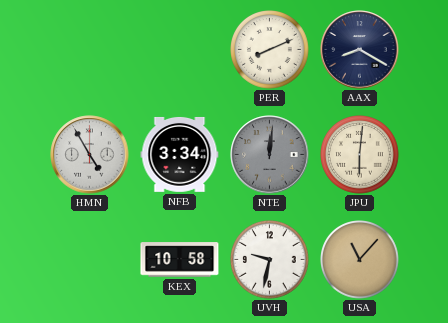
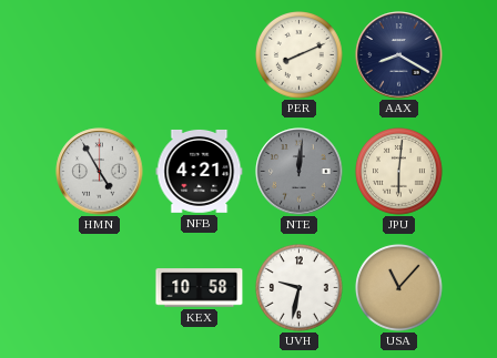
NFB: 3:34 -> 4:21
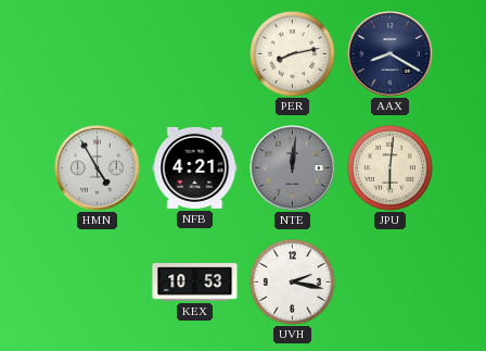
PER: 8:11 -> 8:13
KEX: 10:58 -> 10:53
UVH: 9:32 -> 2:17
USA: 11:07 -> none
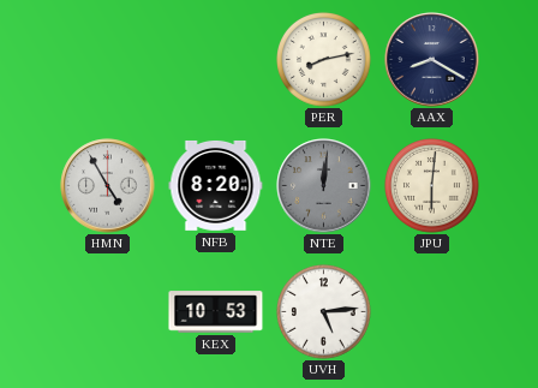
NFB: 4:21 -> 8:20
UVH: 2:17 -> 5:14
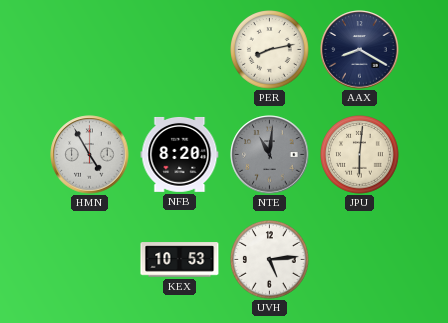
NTE: 12:01 -> 11:01
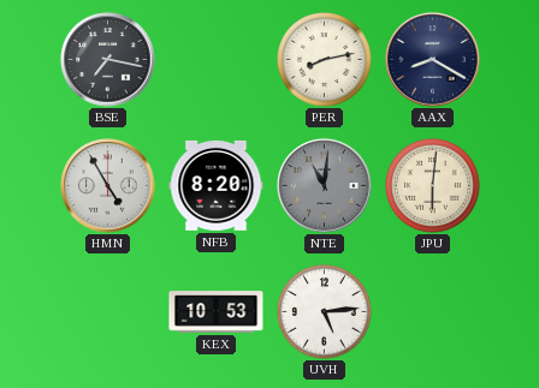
BSE: none -> 7:17
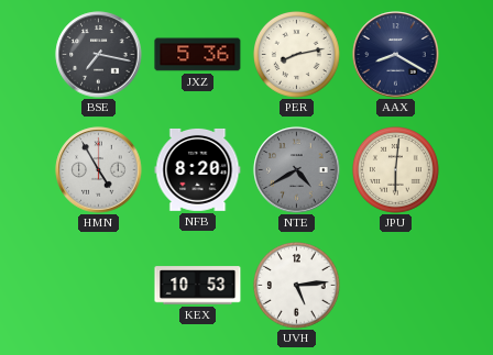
JXZ: none -> 5:36
NTE: 11:01 -> 4:40
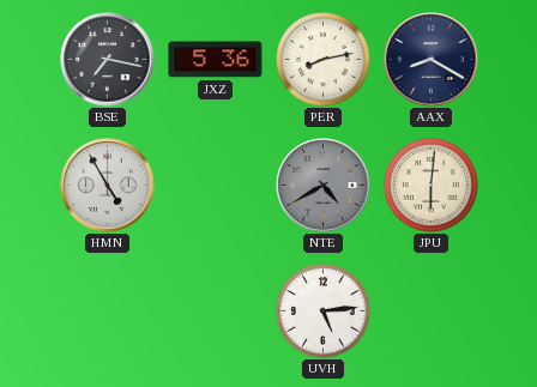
NFB: 8:20 -> none
KEX: 10:53 -> none
